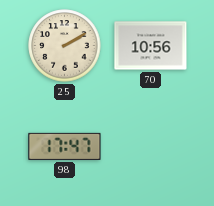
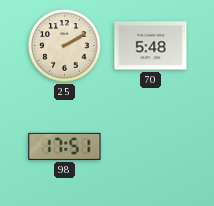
70: 10:56 -> 5:48
98: 17:47 -> 17:51
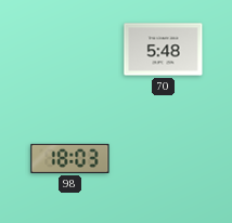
25: 2:10 -> none
98: 17:51 -> 18:03
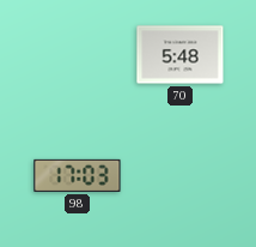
98: 18:03 -> 17:03
